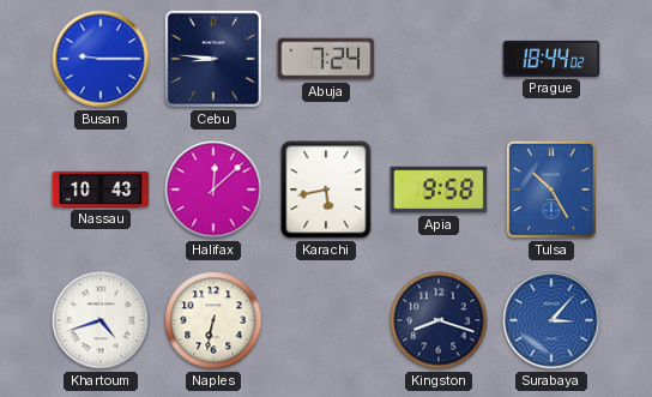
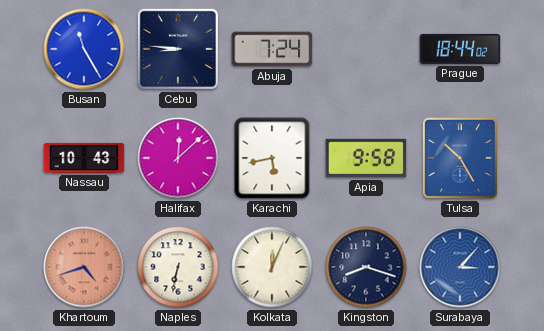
Busan: 9:15 -> 11:25
Khartoum dial: white -> salmon
Kolkata: none -> 12:04
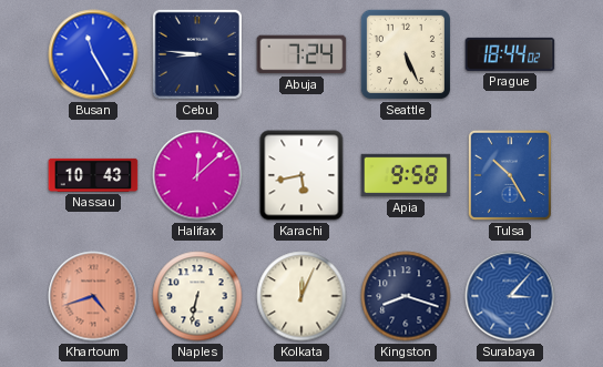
Seattle: none -> 5:26
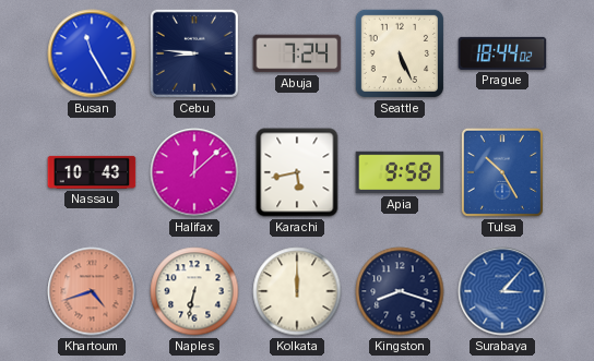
Kolkata: 12:04 -> 12:00
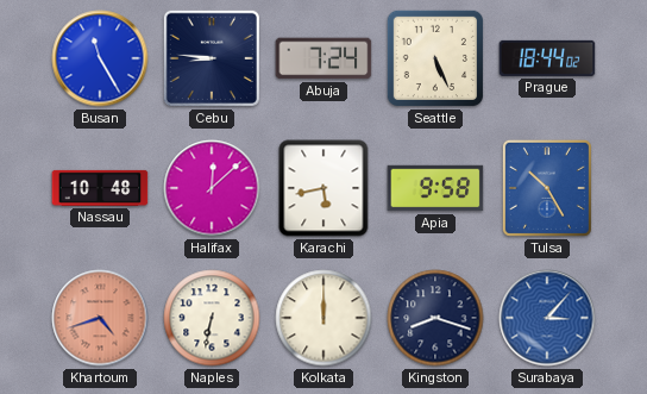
Nassau: 10:43 -> 10:48
